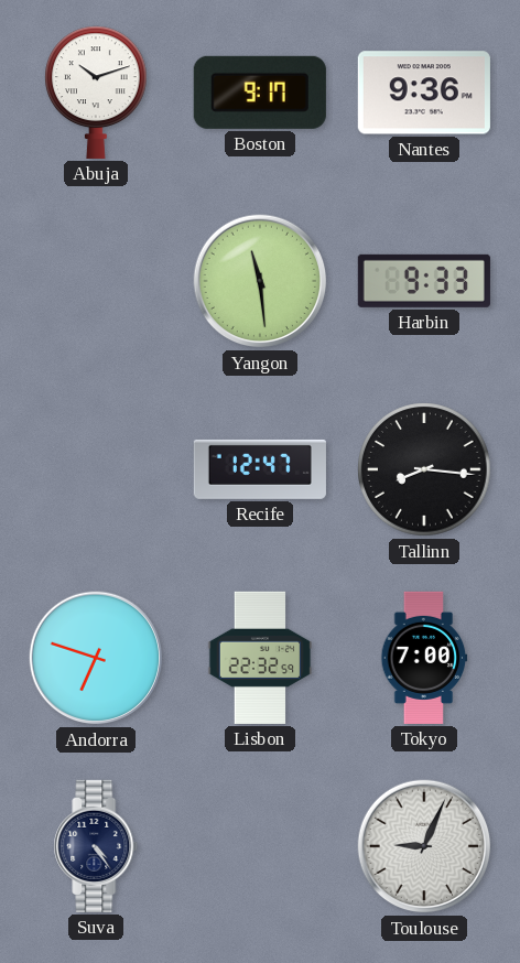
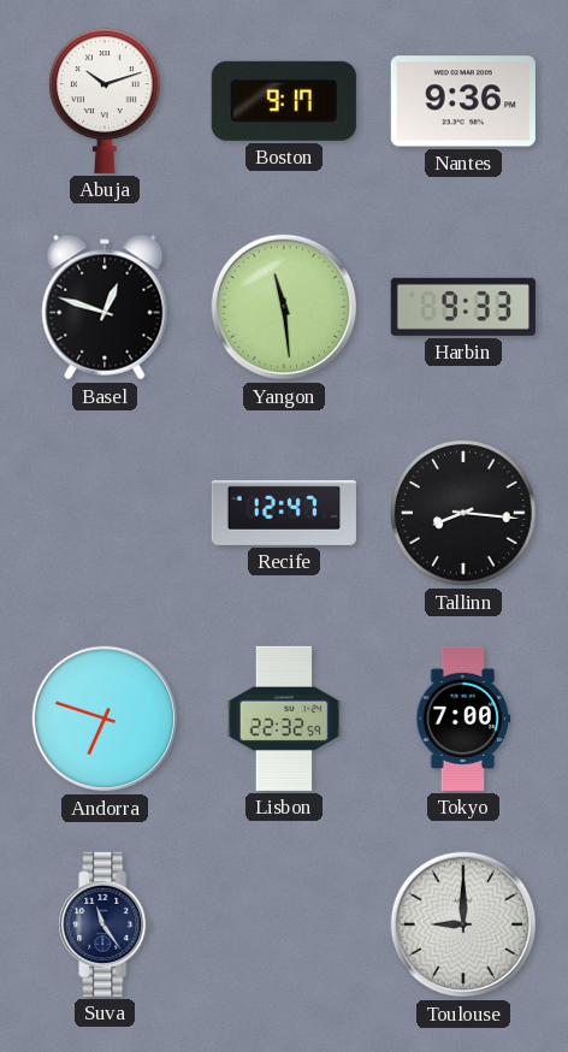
Basel: none -> 12:48
Suva: 4:24 -> 11:24
Toulouse: 9:04 -> 9:00
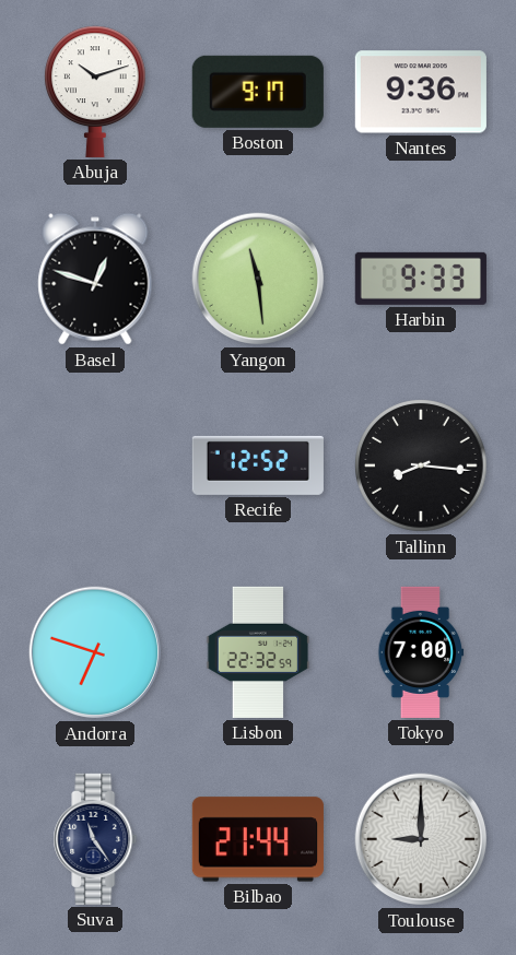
Recife: 12:47 -> 12:52
Bilbao: none -> 21:44
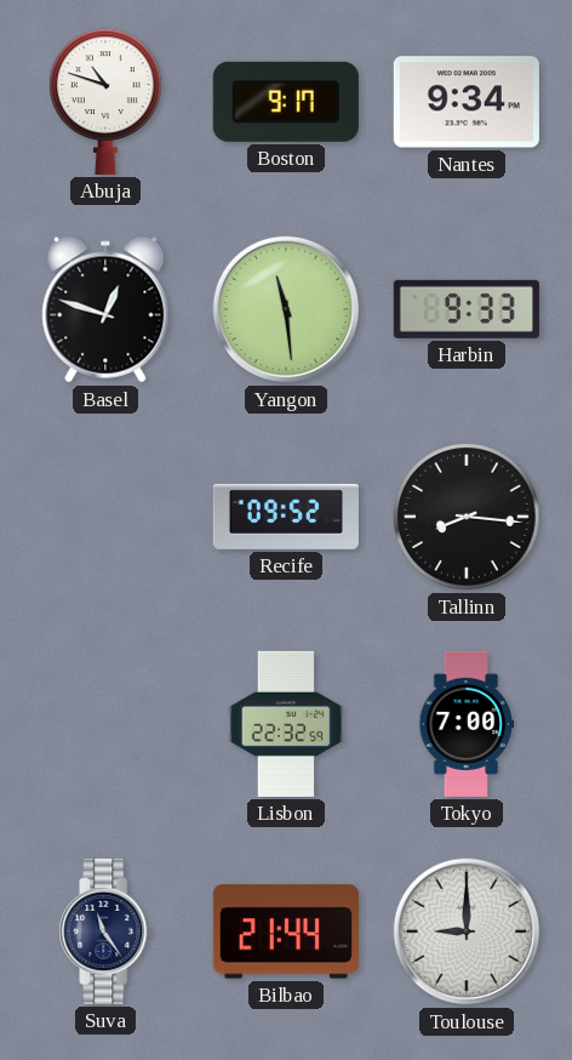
Abuja: 10:12 -> 10:48
Nantes: 9:36 -> 9:34
Recife: 12:52 -> 09:52
Andorra: 6:48 -> none
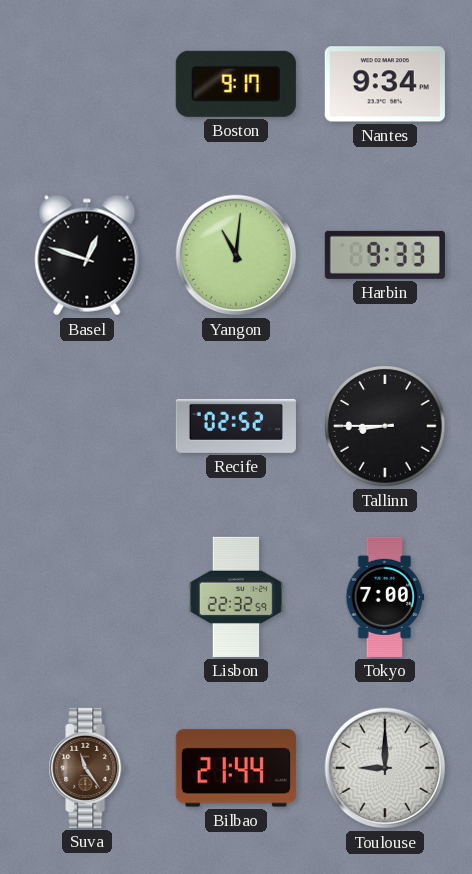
Abuja: 10:48 -> none
Yangon: 11:29 -> 11:01
Recife: 09:52 -> 02:52
Tallinn: 8:16 -> 8:45
Suva dial: navy -> brown
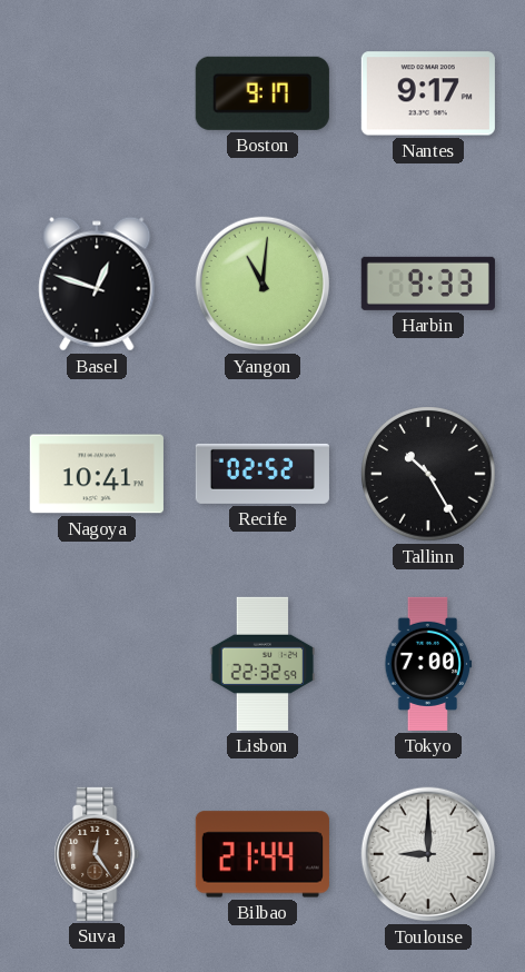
Nantes: 9:34 -> 9:17
Nagoya: none -> 10:41
Tallinn: 8:45 -> 10:25
Suva: 11:24 -> 12:24
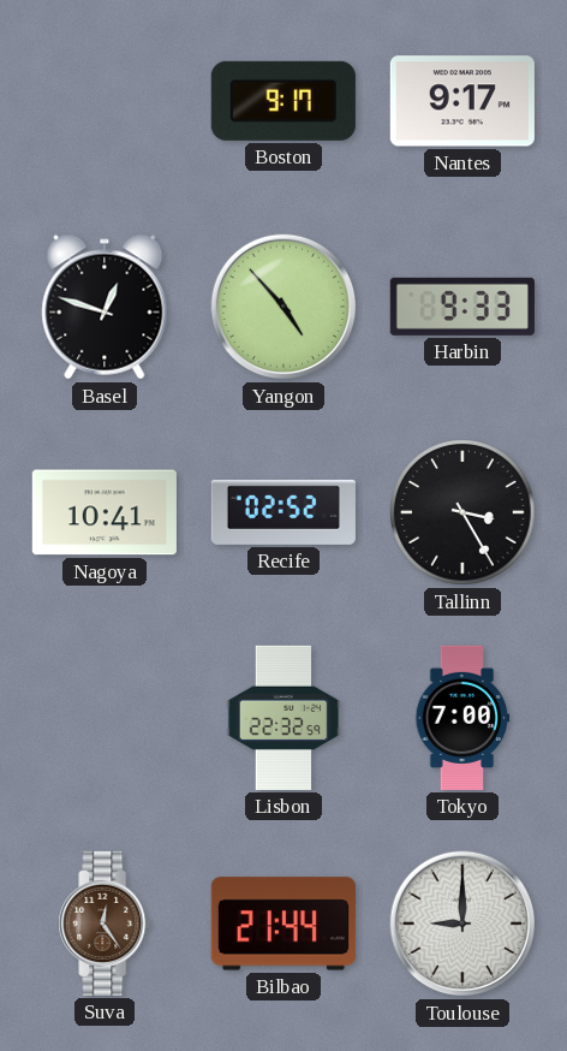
Yangon: 11:01 -> 4:53
Tallinn: 10:25 -> 3:25
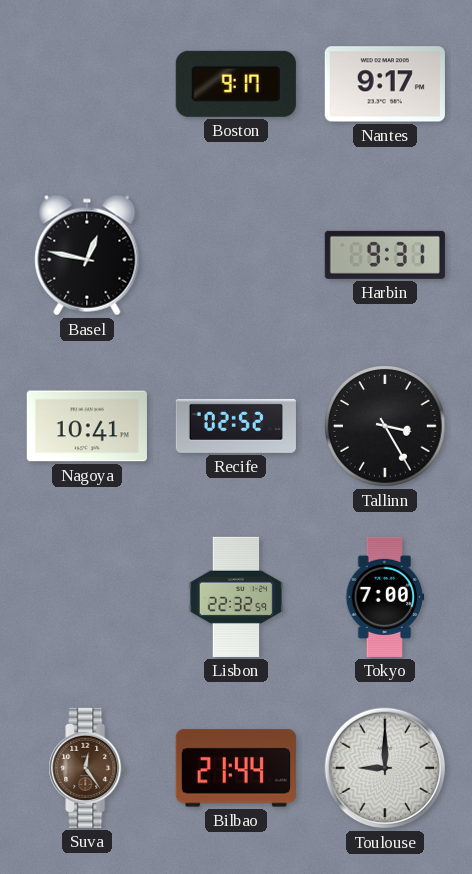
Basel: 12:48 -> 12:47
Yangon: 4:53 -> none
Harbin: 9:33 -> 9:31
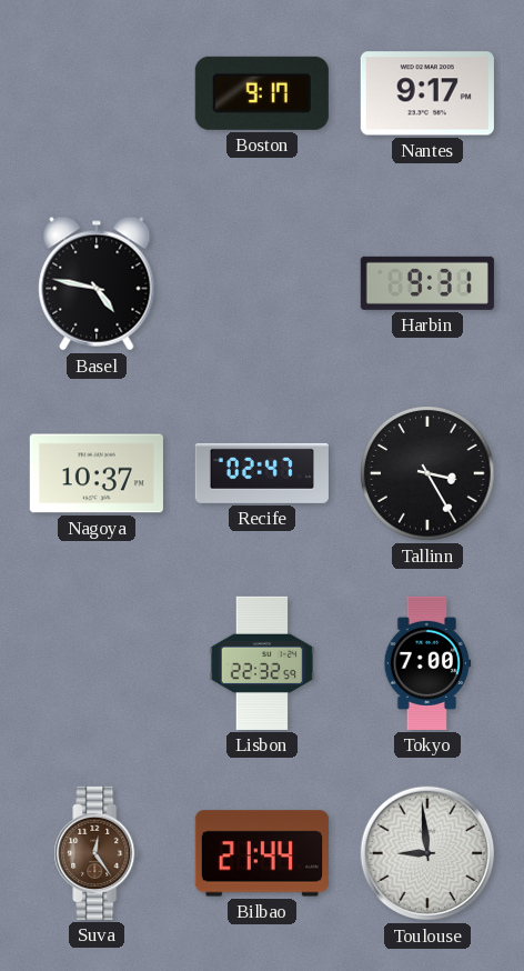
Basel: 12:47 -> 4:47
Nagoya: 10:41 -> 10:37
Recife: 02:52 -> 02:47
Toulouse: 9:00 -> 8:59
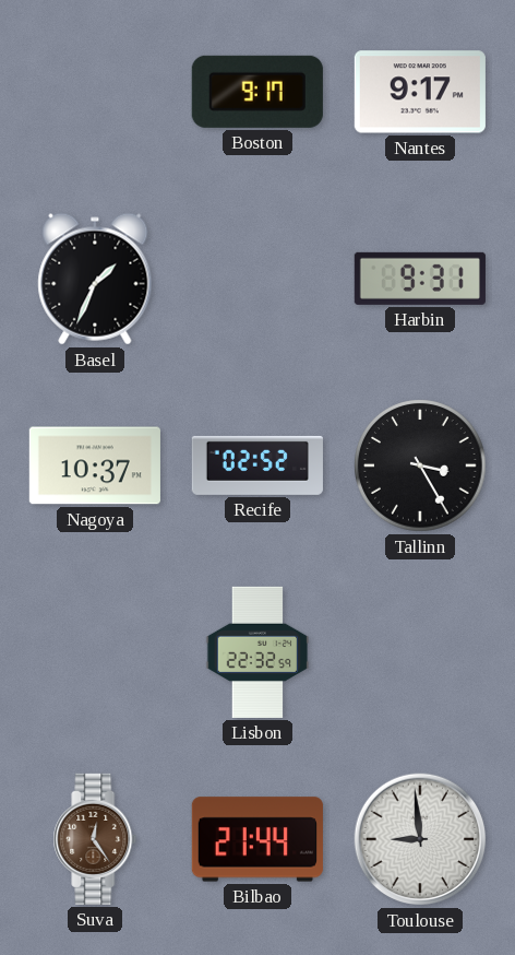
Basel: 4:47 -> 1:34
Recife: 02:47 -> 02:52
Tokyo: 7:00 -> none
